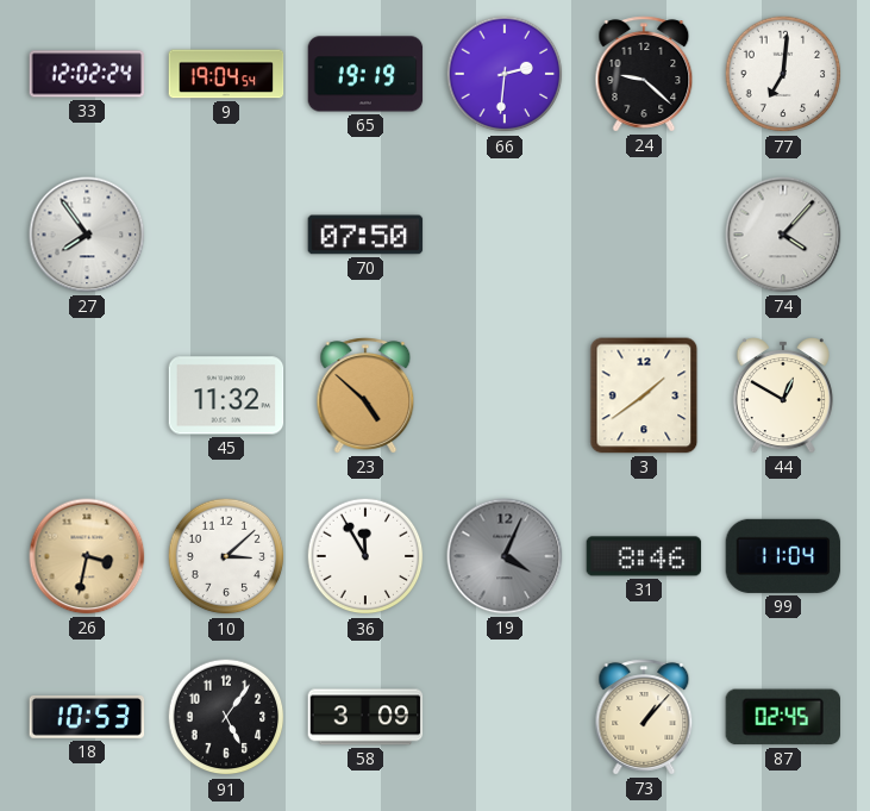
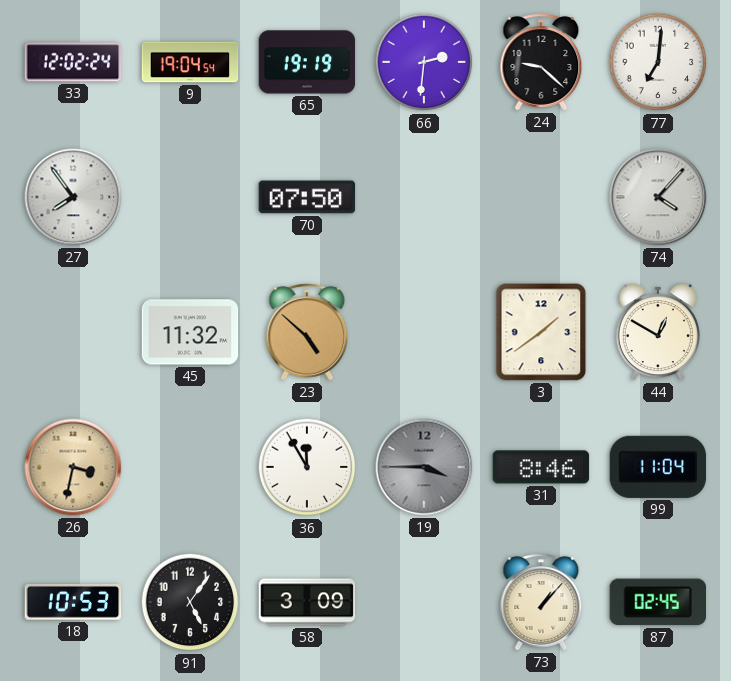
10: 3:08 -> none
19: 4:04 -> 3:45
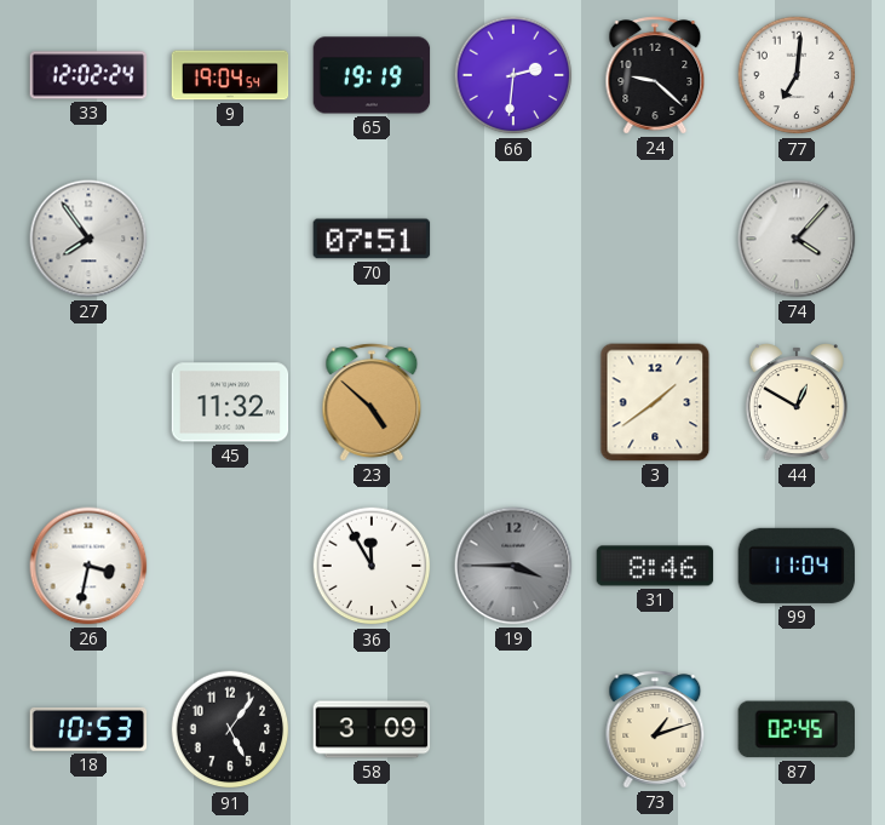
70: 07:50 -> 07:51
26 dial: champagne -> white
73: 1:07 -> 1:12
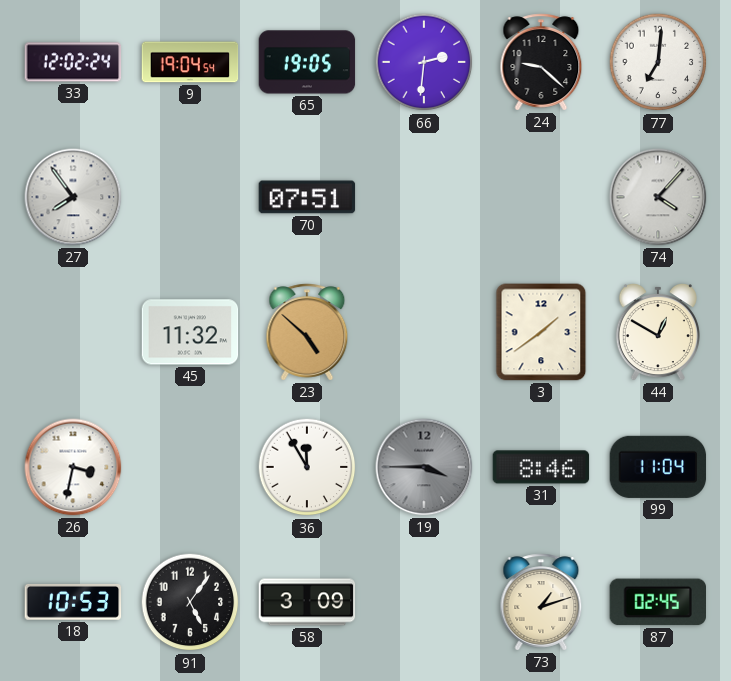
65: 19:19 -> 19:05
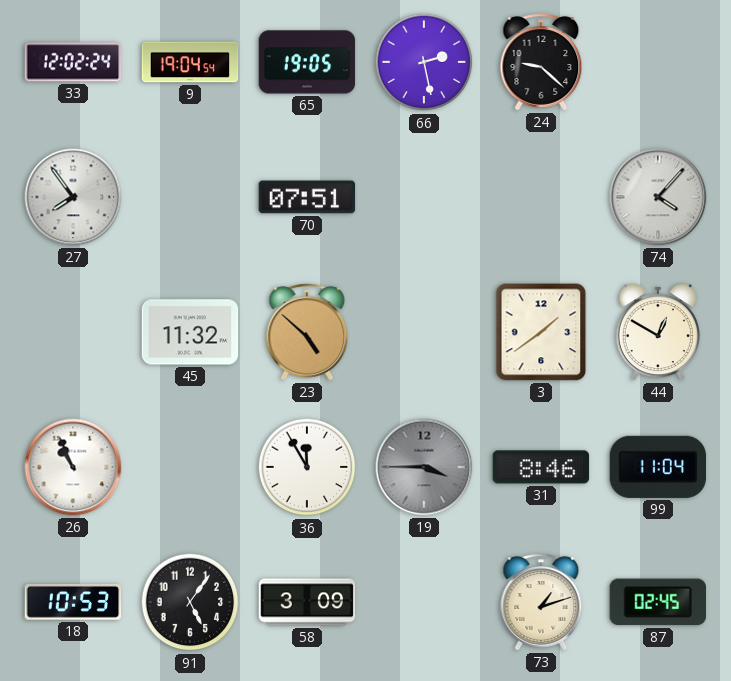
66: 2:31 -> 2:28
77: 7:01 -> none
26: 3:32 -> 10:56
